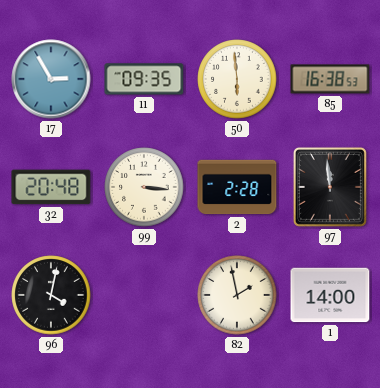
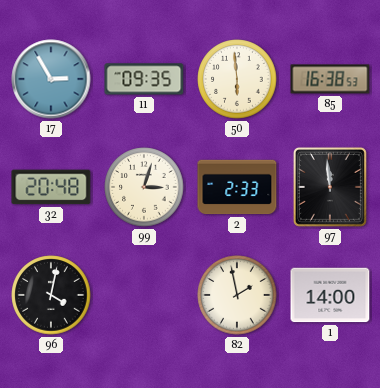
99: 3:16 -> 3:03
2: 2:28 -> 2:33
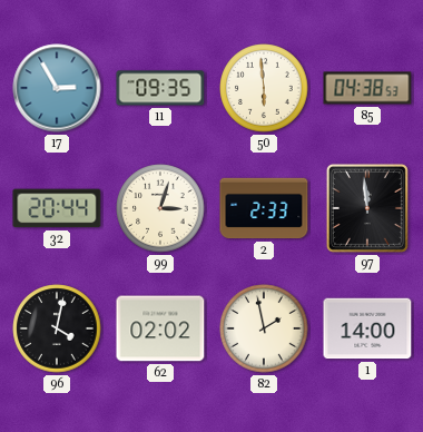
85: 16:38 -> 04:38
32: 20:48 -> 20:44
62: none -> 02:02
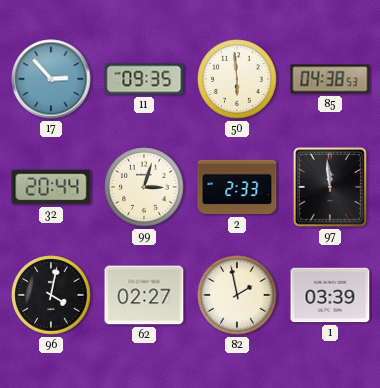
17: 2:55 -> 2:53
62: 02:02 -> 02:27
1: 14:00 -> 03:39
